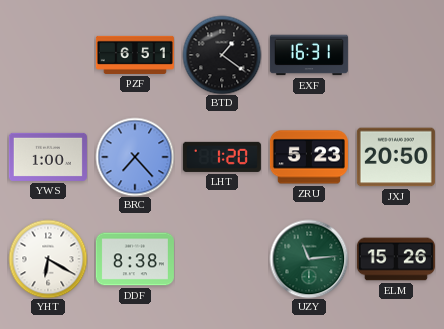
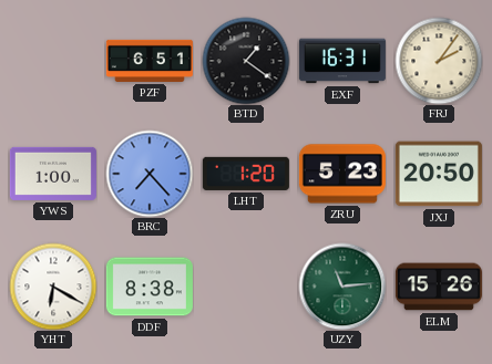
FRJ: none -> 2:06
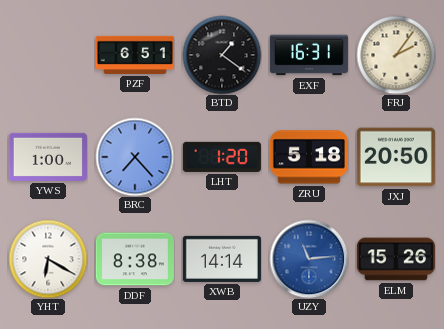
ZRU: 5:23 -> 5:18
XWB: none -> 14:14
UZY dial: green -> blue
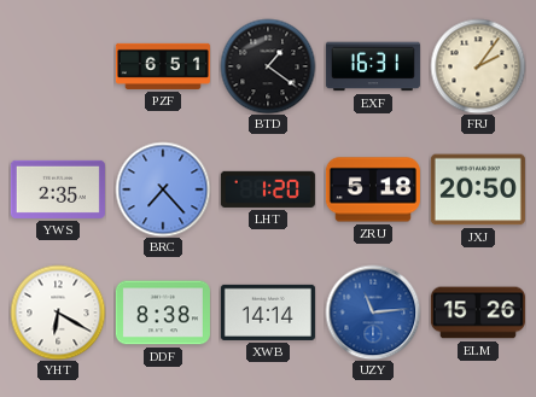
YWS: 1:00 -> 2:35
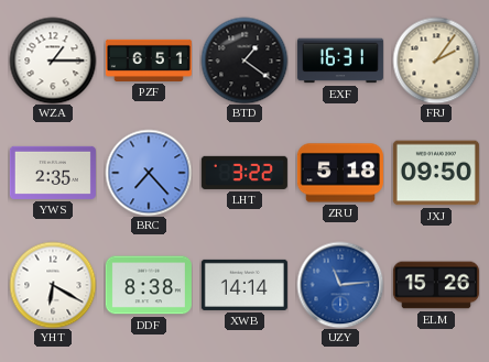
WZA: none -> 1:15
LHT: 1:20 -> 3:22
JXJ: 20:50 -> 09:50
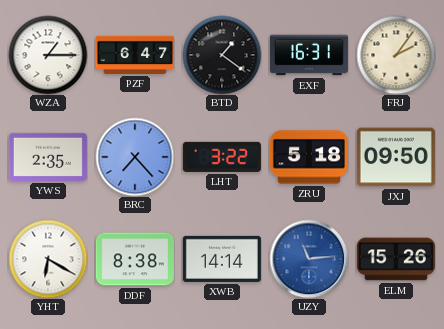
PZF: 6:51 -> 6:47
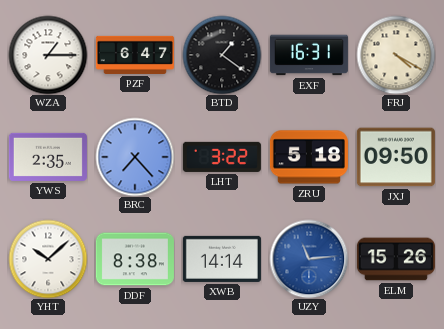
FRJ: 2:06 -> 4:20
YHT: 6:20 -> 10:08
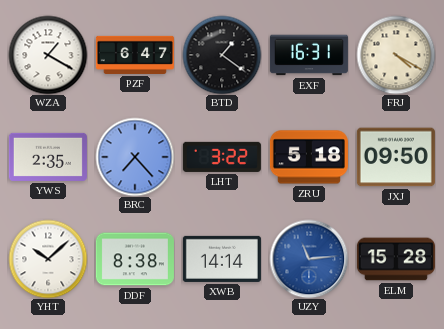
WZA: 1:15 -> 1:20
ELM: 15:26 -> 15:28
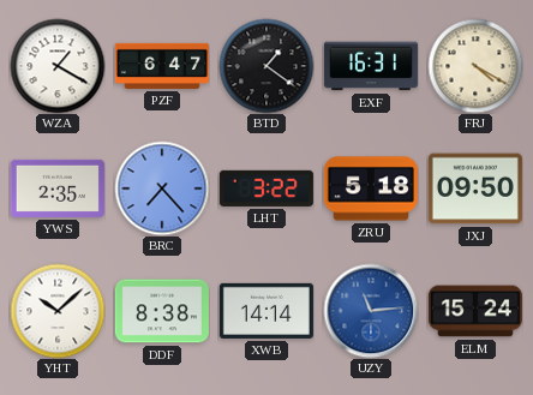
ELM: 15:28 -> 15:24
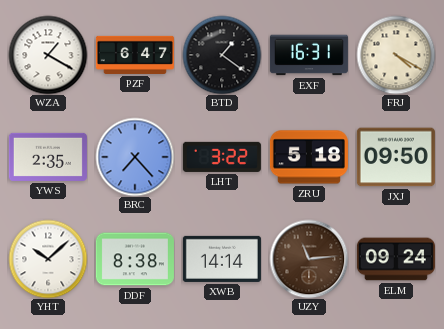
UZY dial: blue -> brown
ELM: 15:24 -> 09:24
